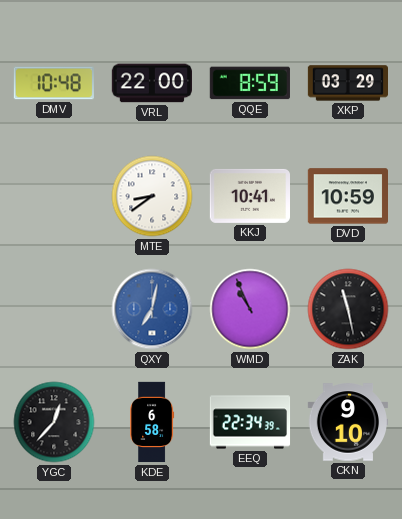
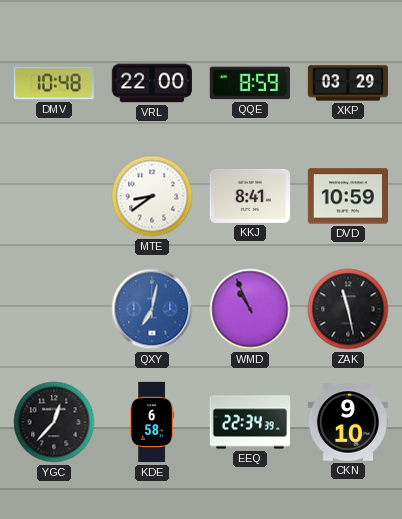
KKJ: 10:41 -> 8:41
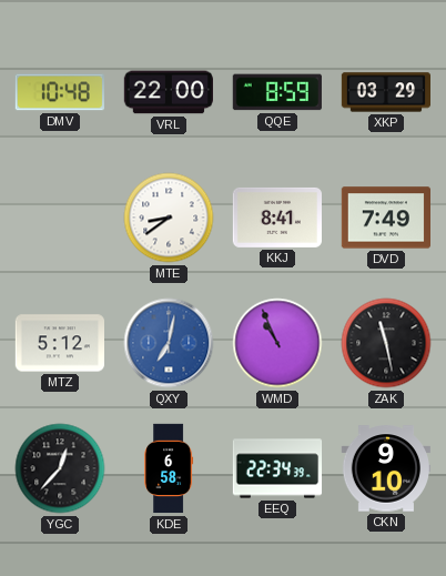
DVD: 10:59 -> 7:49
MTZ: none -> 5:12
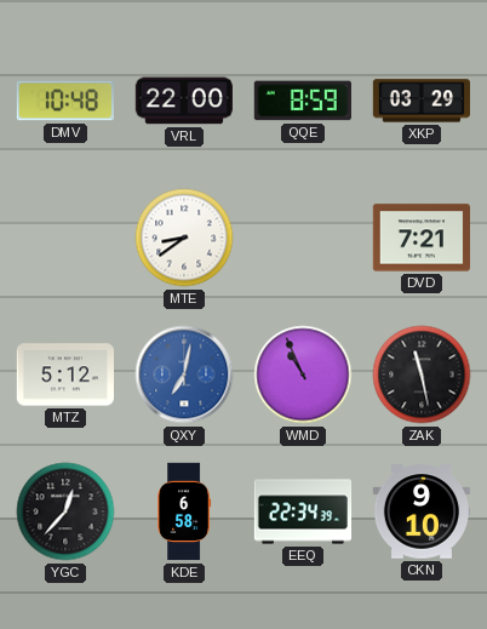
KKJ: 8:41 -> none
DVD: 7:49 -> 7:21
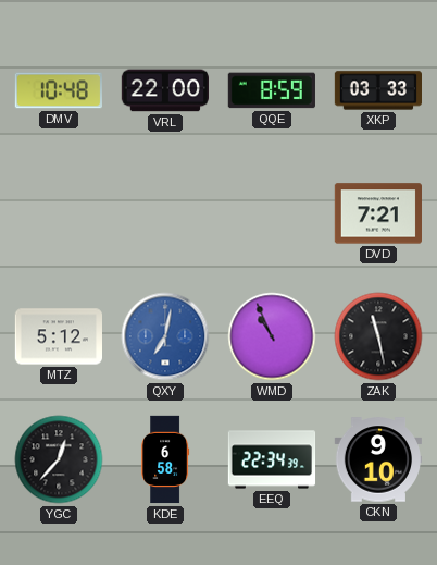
XKP: 03:29 -> 03:33
MTE: 8:39 -> none
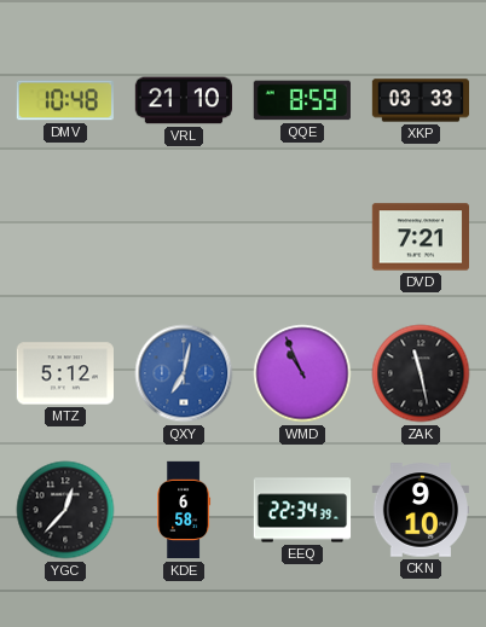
VRL: 22:00 -> 21:10
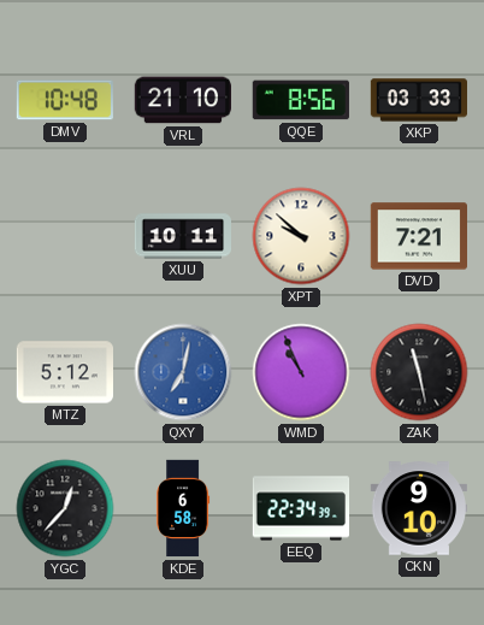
QQE: 8:59 -> 8:56
XUU: none -> 10:11
XPT: none -> 9:52
